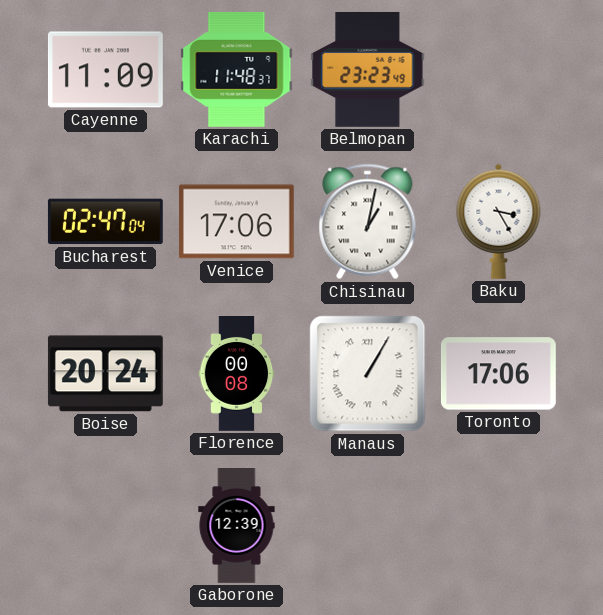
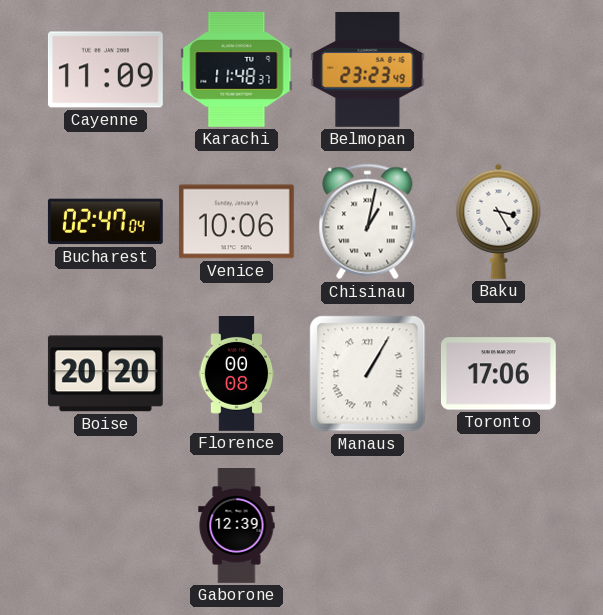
Venice: 17:06 -> 10:06
Boise: 20:24 -> 20:20
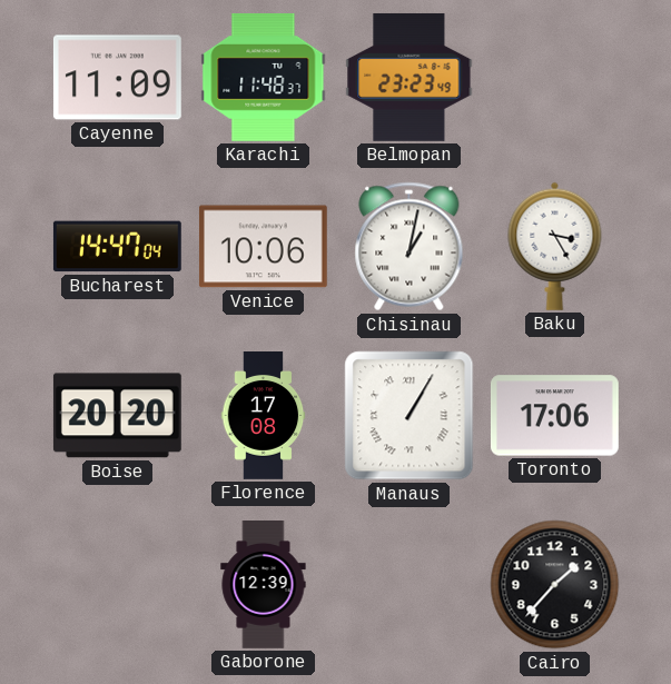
Bucharest: 02:47 -> 14:47
Florence: 00:08 -> 17:08
Cairo: none -> 1:37
